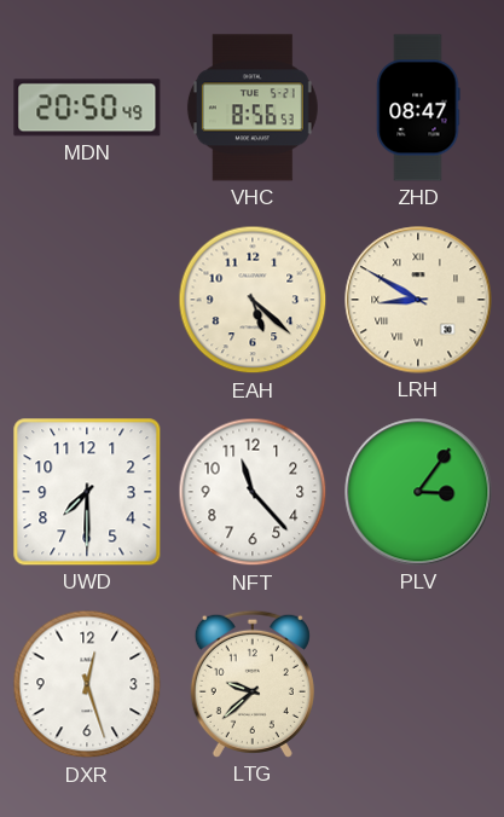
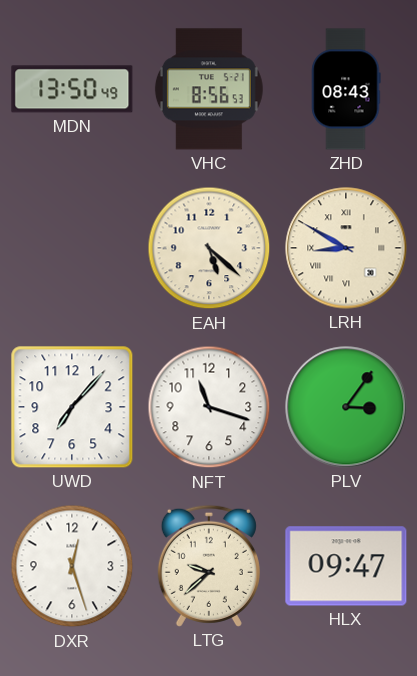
MDN: 20:50 -> 13:50
ZHD: 08:47 -> 08:43
UWD: 7:30 -> 7:07
NFT: 11:23 -> 11:18
HLX: none -> 09:47
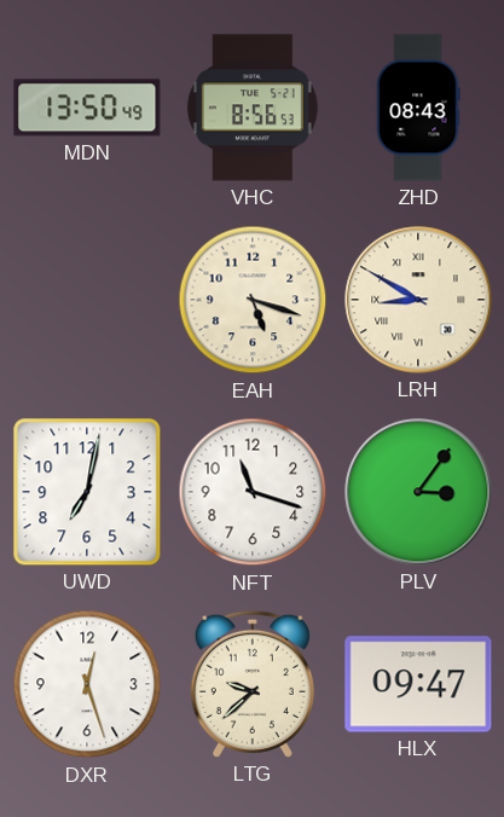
EAH: 5:22 -> 5:18
UWD: 7:07 -> 7:02
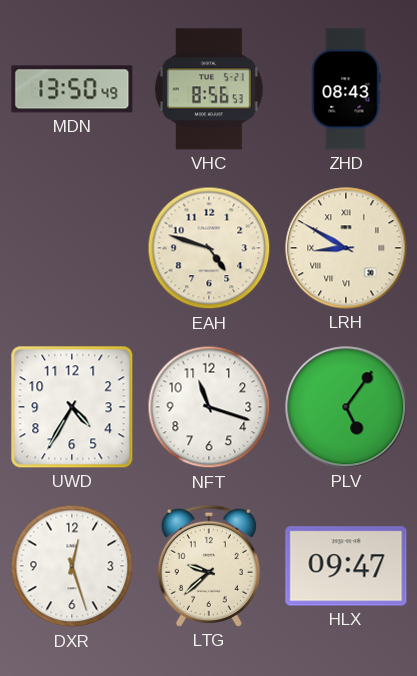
EAH: 5:18 -> 4:48
UWD: 7:02 -> 4:35
PLV: 3:06 -> 5:06
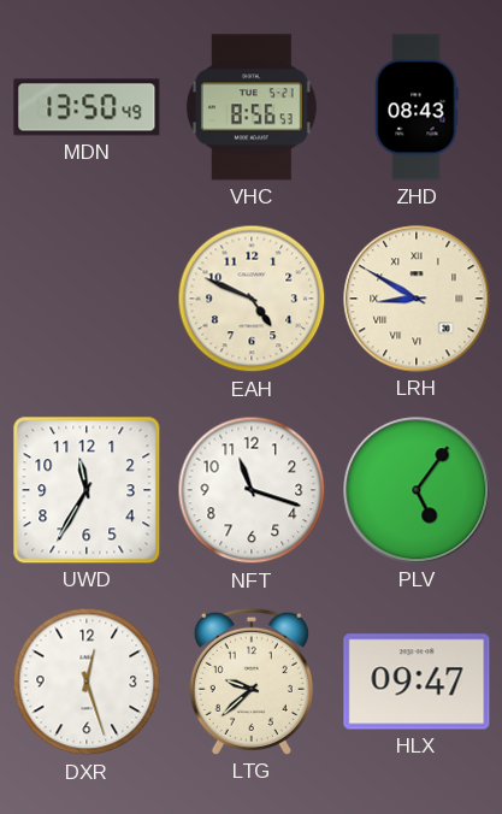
EAH: 4:48 -> 4:49
UWD: 4:35 -> 11:35
